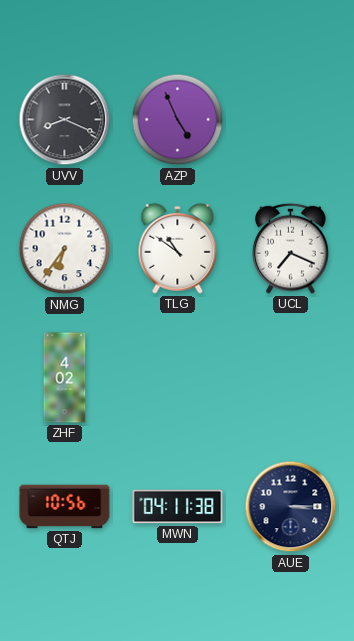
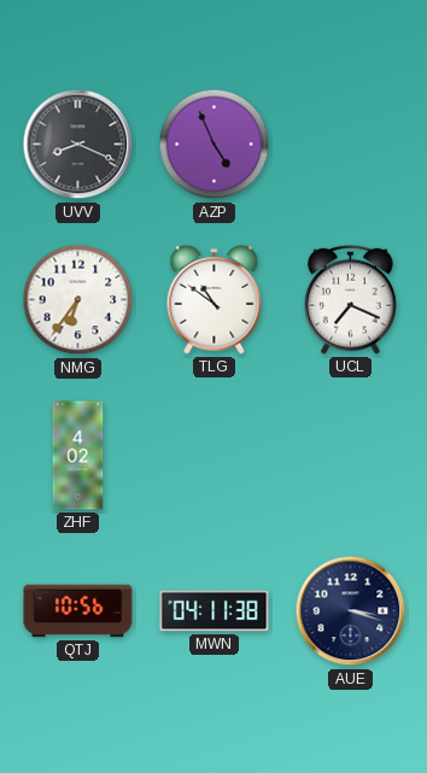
AUE: 3:15 -> 3:18
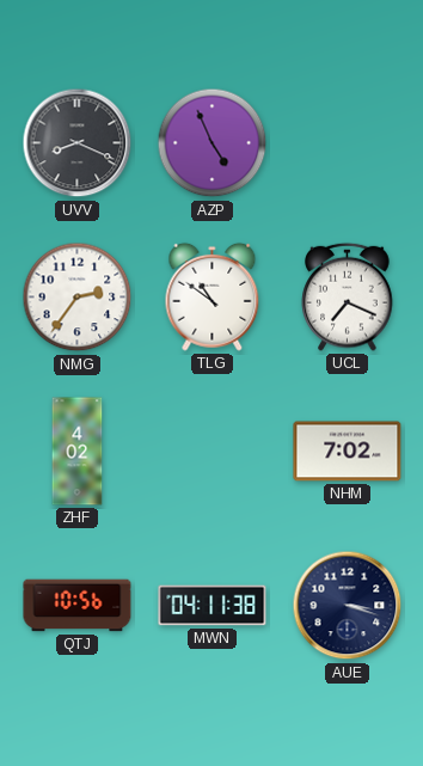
NMG: 6:36 -> 2:36
NHM: none -> 7:02
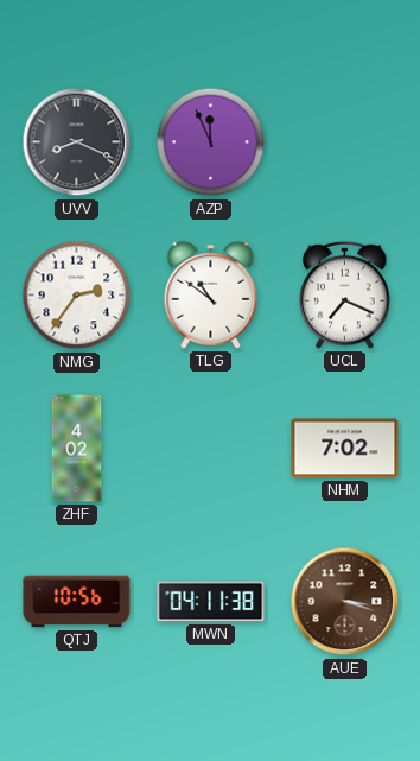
AZP: 4:56 -> 11:56
AUE dial: navy -> brown
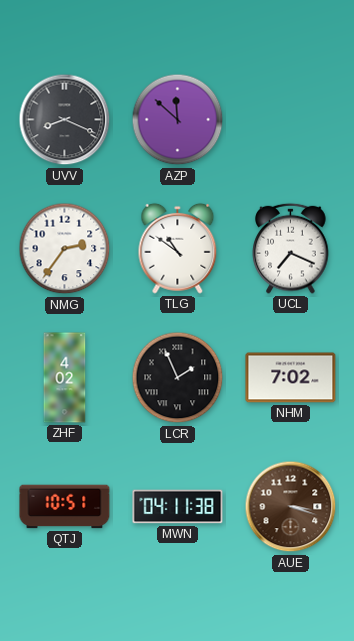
AZP: 11:56 -> 11:52
LCR: none -> 1:56
QTJ: 10:56 -> 10:51
